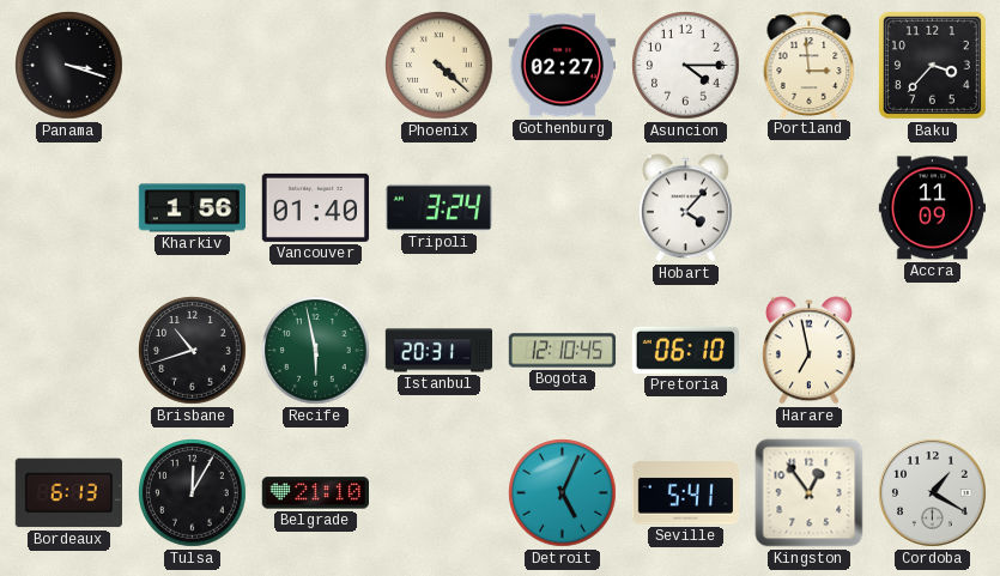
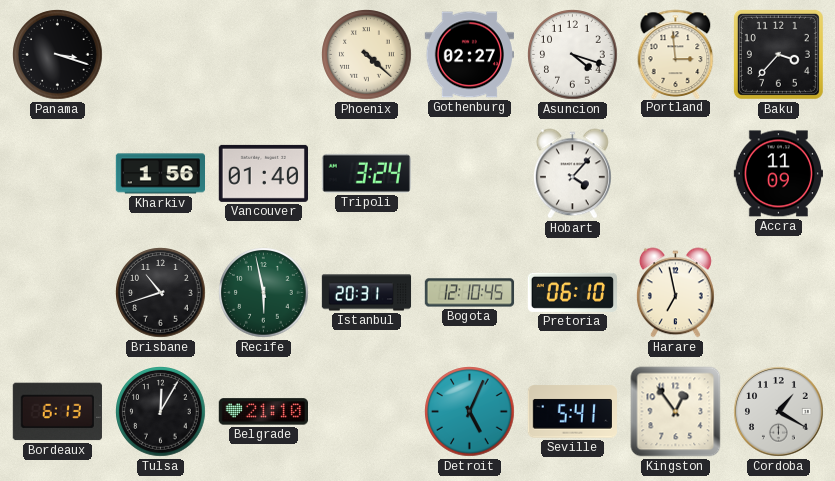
Asuncion: 4:15 -> 4:18
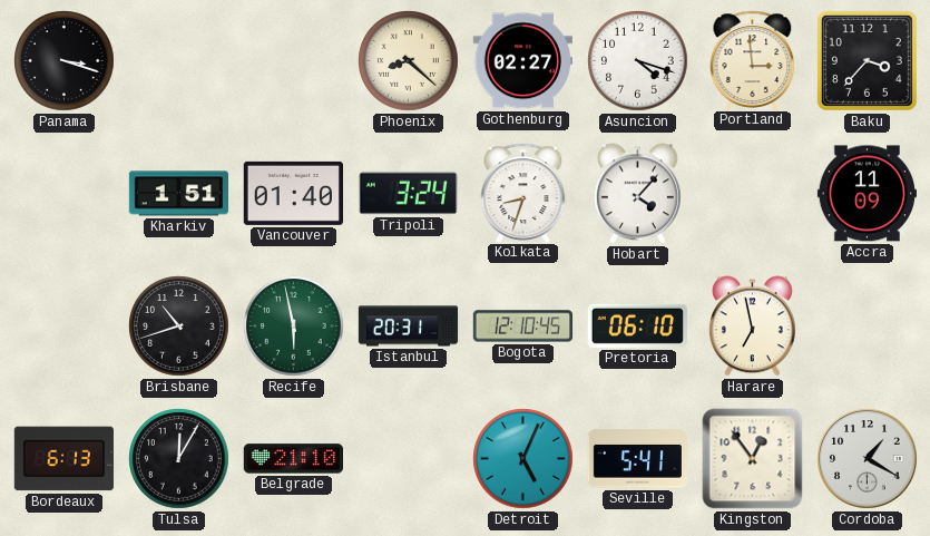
Phoenix: 4:22 -> 8:22
Kharkiv: 1:56 -> 1:51
Kolkata: none -> 8:33
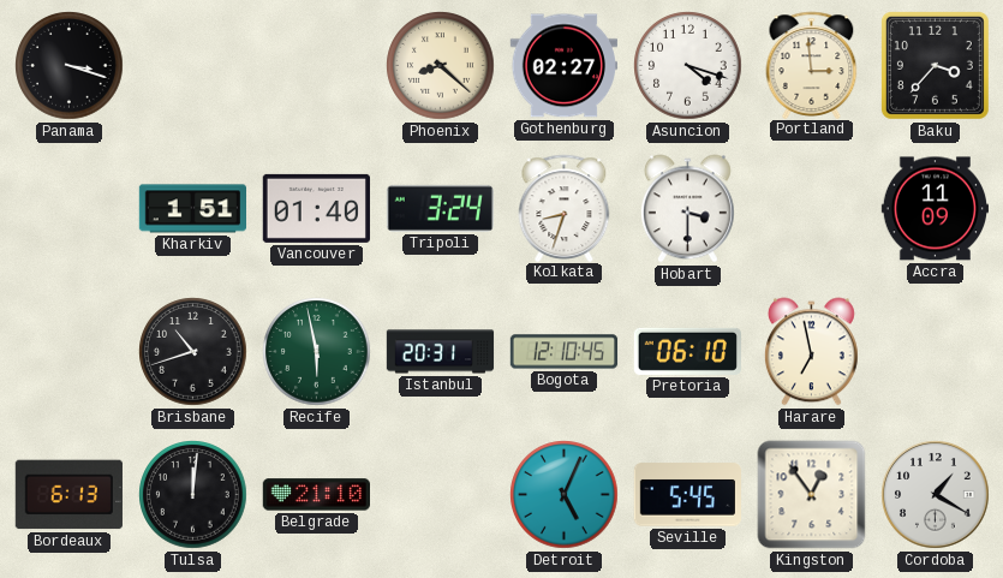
Hobart: 4:07 -> 3:30
Tulsa: 12:05 -> 12:01
Seville: 5:41 -> 5:45
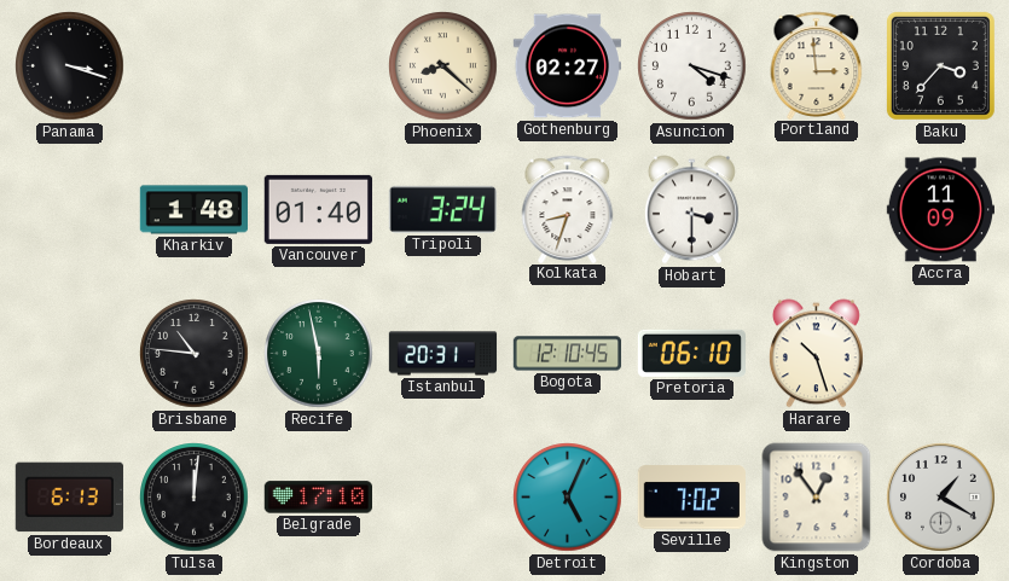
Kharkiv: 1:51 -> 1:48
Brisbane: 10:42 -> 10:46
Harare: 6:58 -> 10:27
Belgrade: 21:10 -> 17:10
Seville: 5:45 -> 7:02
